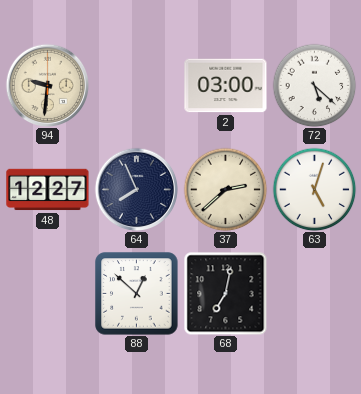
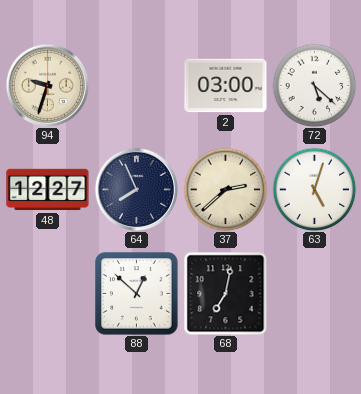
94: 9:31 -> 9:33
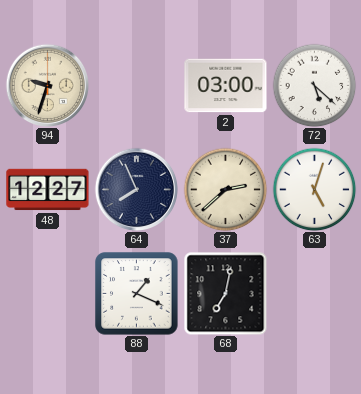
88: 12:52 -> 1:19
